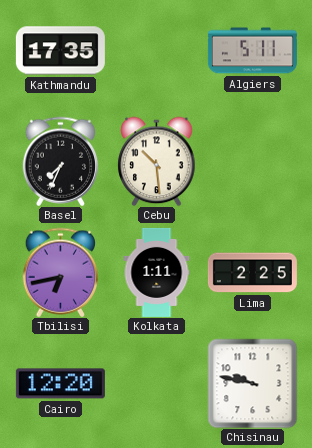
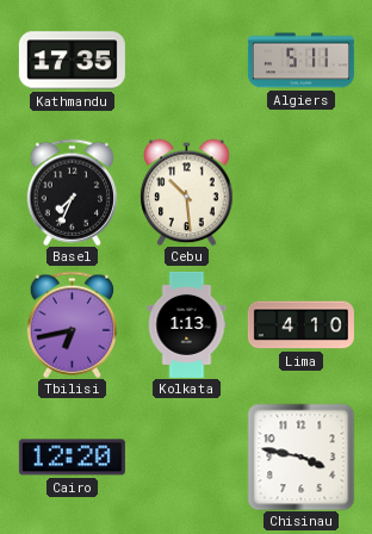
Kolkata: 1:11 -> 1:13
Lima: 2:25 -> 4:10
Chisinau: 9:47 -> 3:47
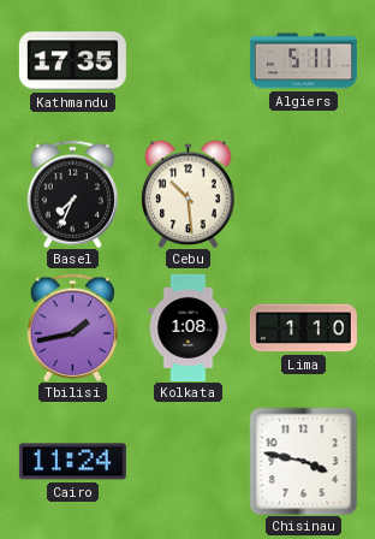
Tbilisi: 6:43 -> 1:43
Kolkata: 1:13 -> 1:08
Lima: 4:10 -> 1:10
Cairo: 12:20 -> 11:24
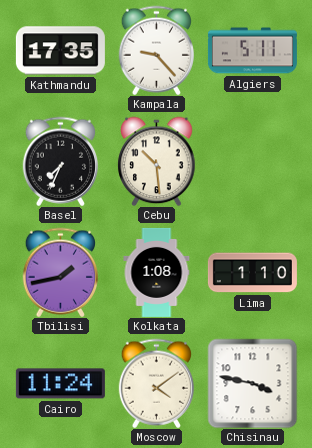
Kampala: none -> 9:23
Moscow: none -> 4:09
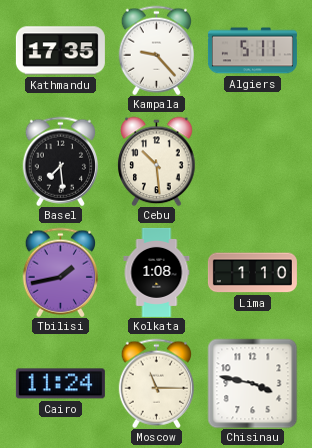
Basel: 7:34 -> 7:29
Moscow: 4:09 -> 11:15
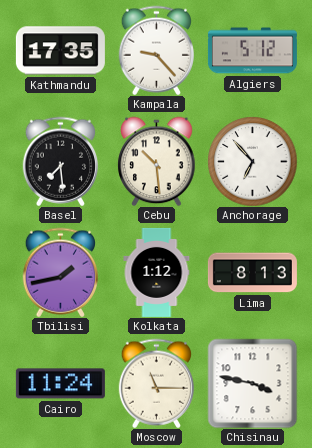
Algiers: 5:11 -> 5:12
Anchorage: none -> 6:53
Kolkata: 1:08 -> 1:12
Lima: 1:10 -> 8:13
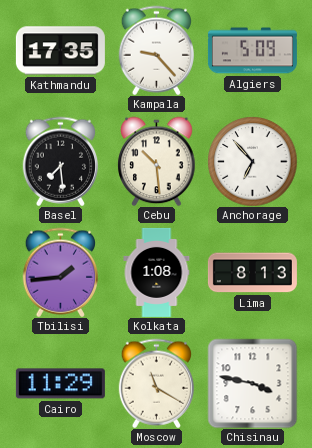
Algiers: 5:12 -> 5:09
Tbilisi: 1:43 -> 1:44
Kolkata: 1:12 -> 1:08
Cairo: 11:24 -> 11:29
Moscow: 11:15 -> 11:20
